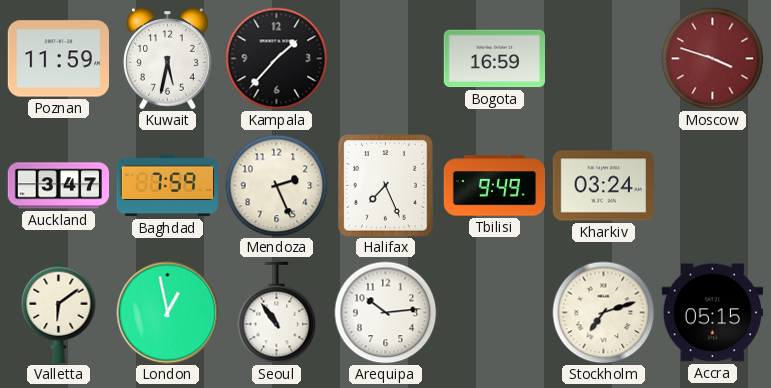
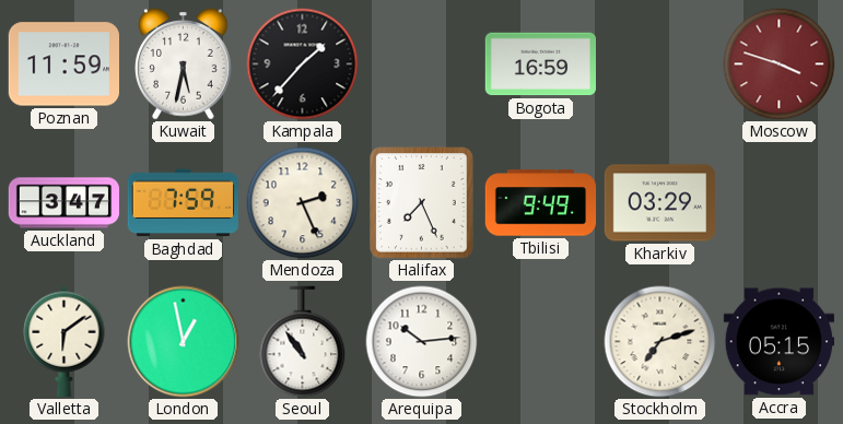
Kharkiv: 03:24 -> 03:29
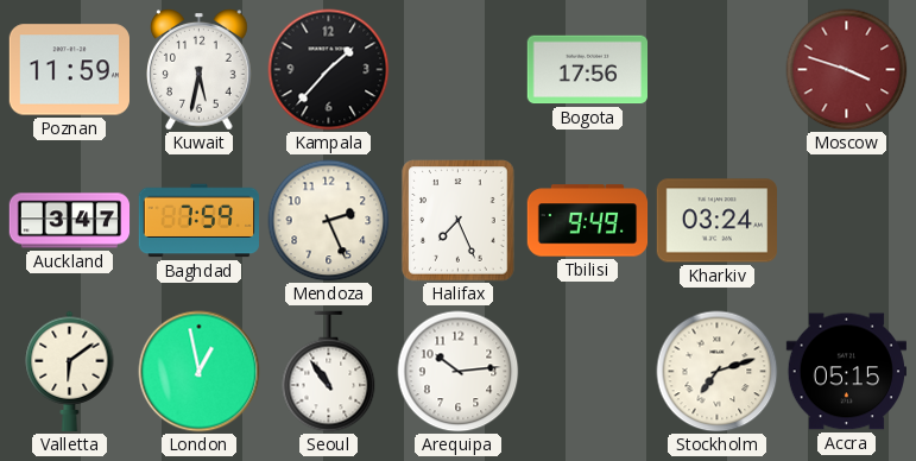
Bogota: 16:59 -> 17:56
Kharkiv: 03:29 -> 03:24
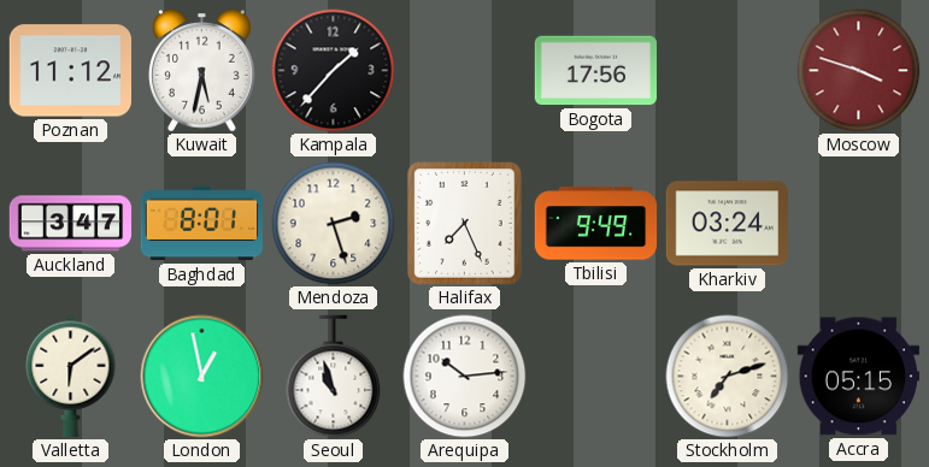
Poznan: 11:59 -> 11:12
Baghdad: 7:59 -> 8:01
Mendoza: 2:26 -> 2:27
Seoul: 10:54 -> 10:57
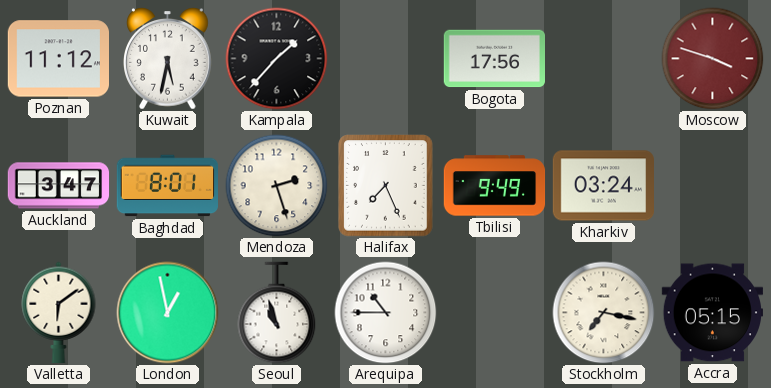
Arequipa: 10:14 -> 10:45
Stockholm: 7:12 -> 7:17
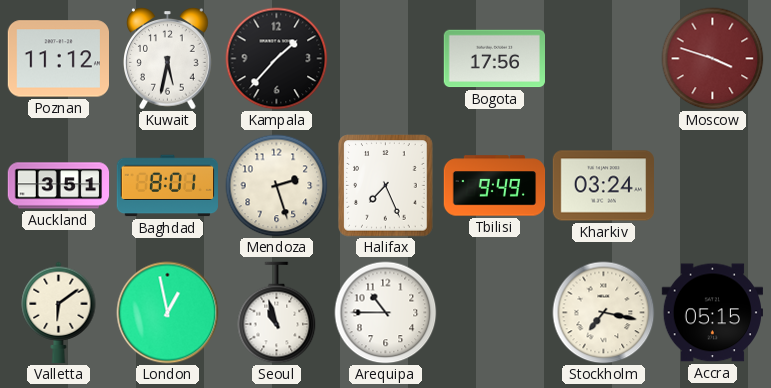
Auckland: 3:47 -> 3:51
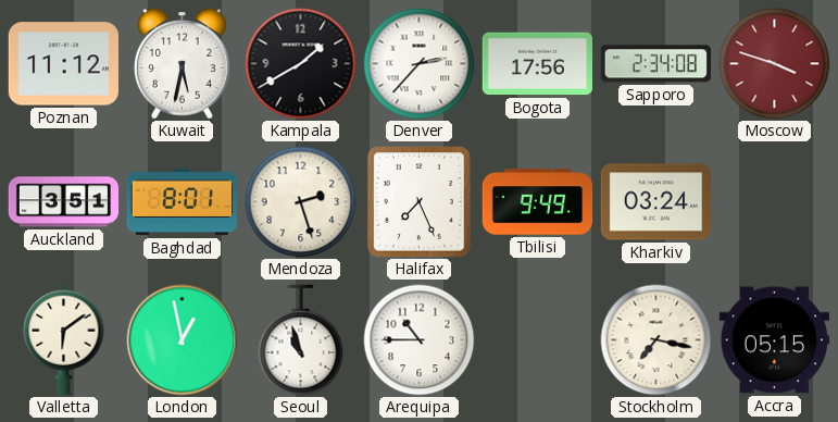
Kampala: 1:37 -> 1:40
Denver: none -> 2:37
Sapporo: none -> 2:34
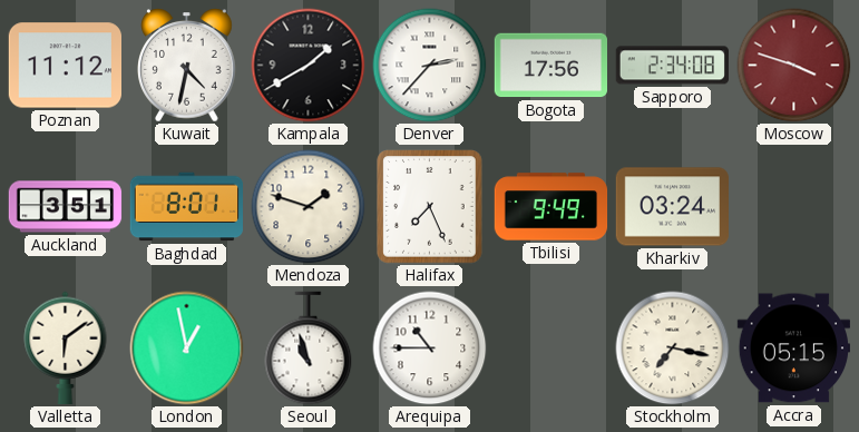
Kuwait: 5:32 -> 4:32
Mendoza: 2:27 -> 1:48
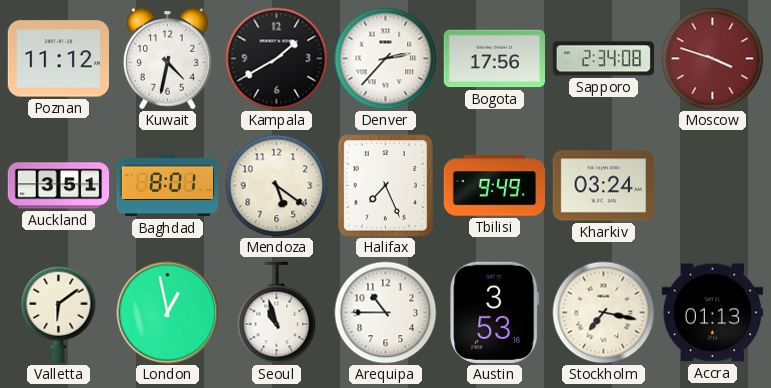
Mendoza: 1:48 -> 5:21
Austin: none -> 3:53
Accra: 05:15 -> 01:13
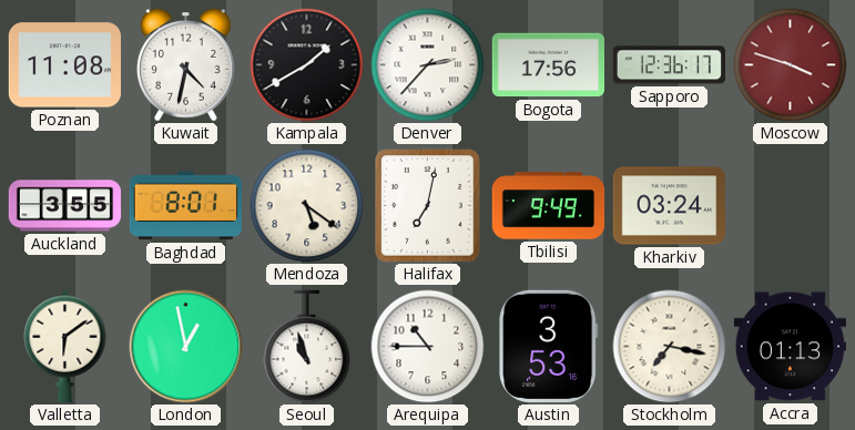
Poznan: 11:12 -> 11:08
Sapporo: 2:34 -> 12:36
Auckland: 3:51 -> 3:55
Halifax: 7:26 -> 7:02
